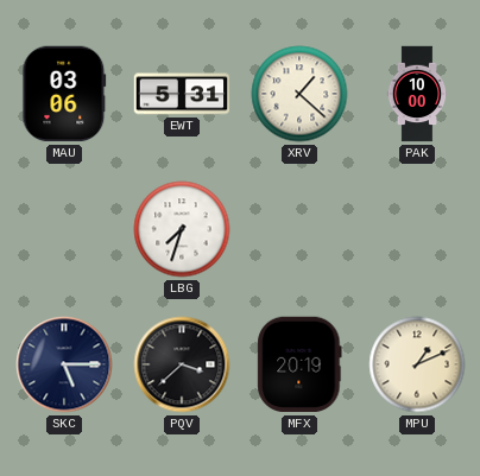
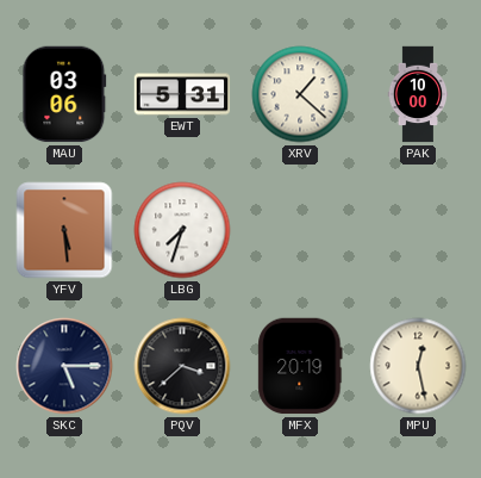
YFV: none -> 5:29
MPU: 1:11 -> 12:28
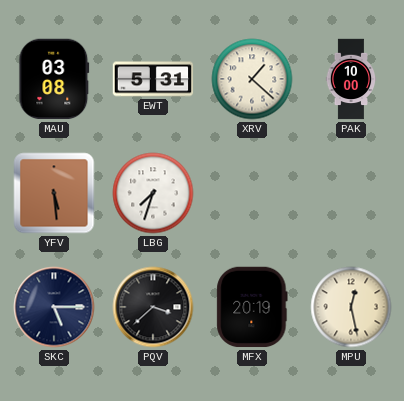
MAU: 03:06 -> 03:08
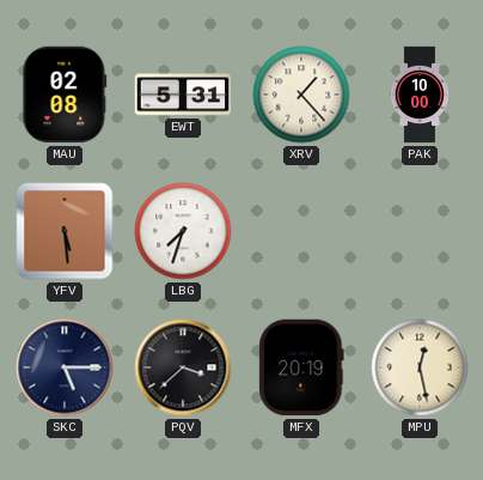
MAU: 03:08 -> 02:08
XRV: 1:22 -> 1:23
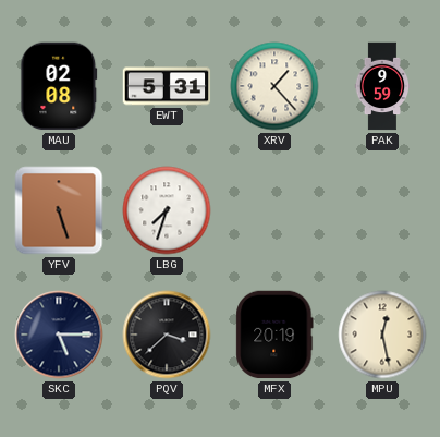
PAK: 10:00 -> 9:59
YFV: 5:29 -> 5:27
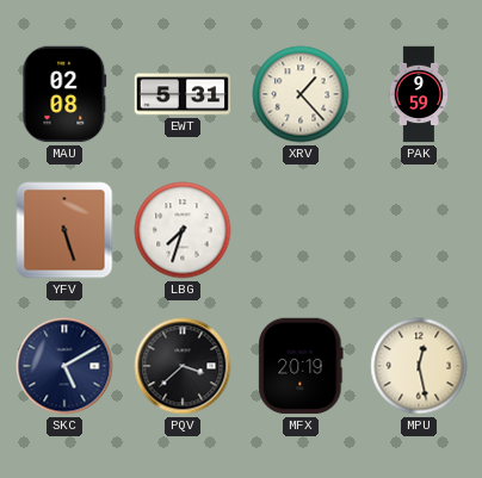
SKC: 5:15 -> 5:10
